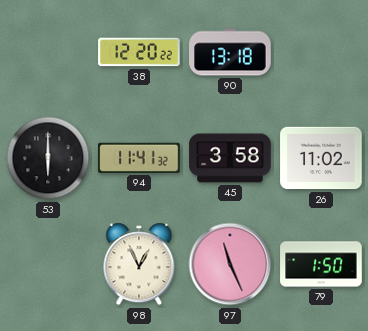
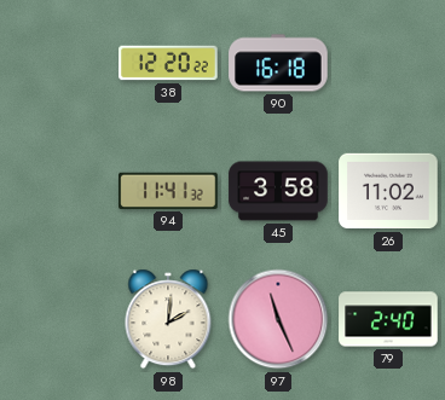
90: 13:18 -> 16:18
53: 6:00 -> none
98: 12:56 -> 2:01
79: 1:50 -> 2:40
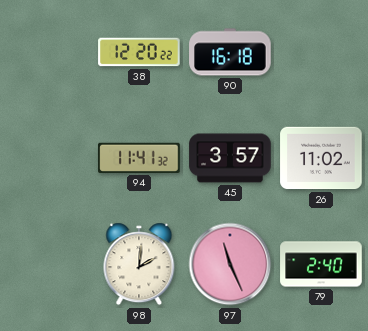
45: 3:58 -> 3:57
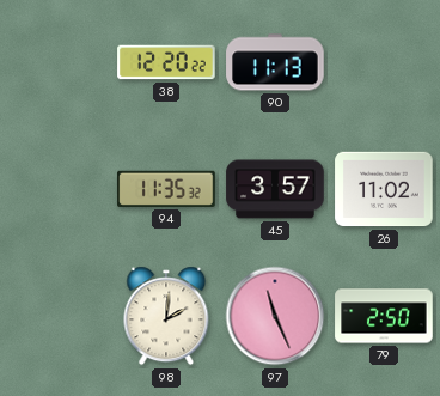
90: 16:18 -> 11:13
94: 11:41 -> 11:35
79: 2:40 -> 2:50
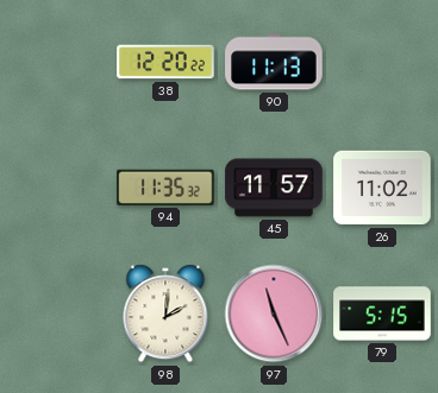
45: 3:57 -> 11:57
79: 2:50 -> 5:15
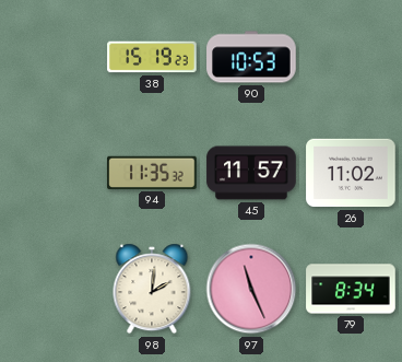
38: 12:20 -> 15:19
90: 11:13 -> 10:53
79: 5:15 -> 8:34
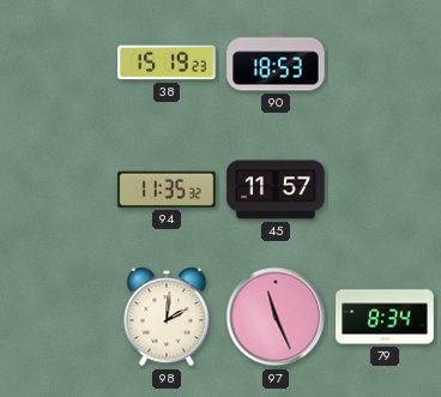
90: 10:53 -> 18:53
26: 11:02 -> none
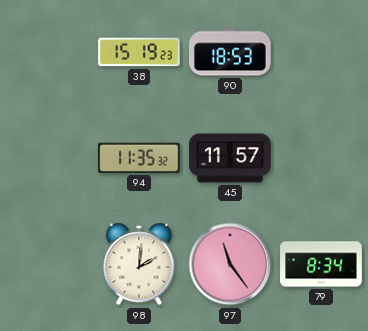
97: 11:26 -> 11:24
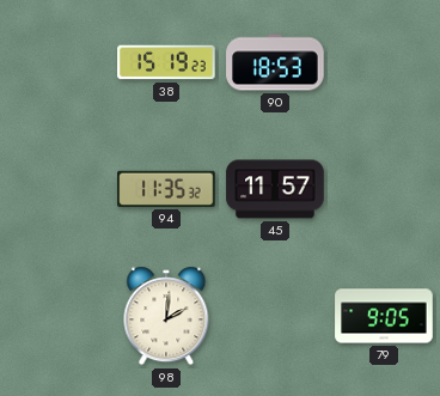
97: 11:24 -> none
79: 8:34 -> 9:05
